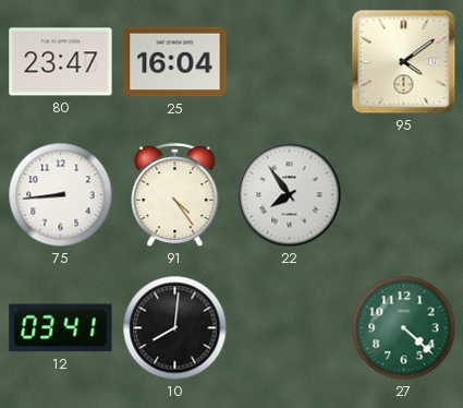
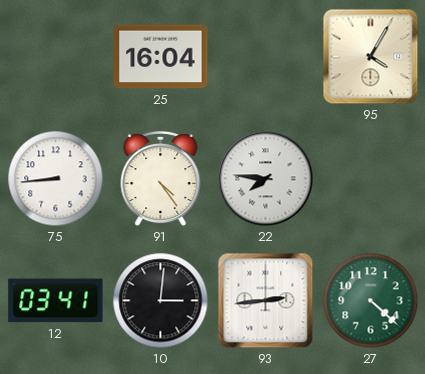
80: 23:47 -> none
95: 4:09 -> 4:05
22: 7:54 -> 7:46
10: 8:01 -> 3:01
93: none -> 2:44
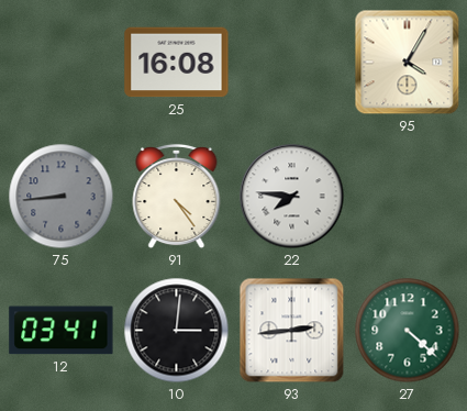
25: 16:04 -> 16:08
75 dial: white -> grey
